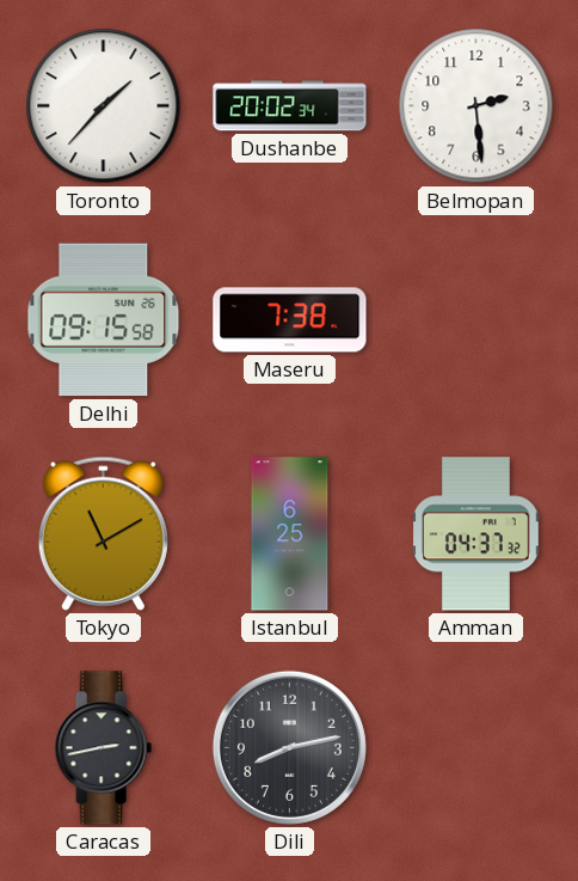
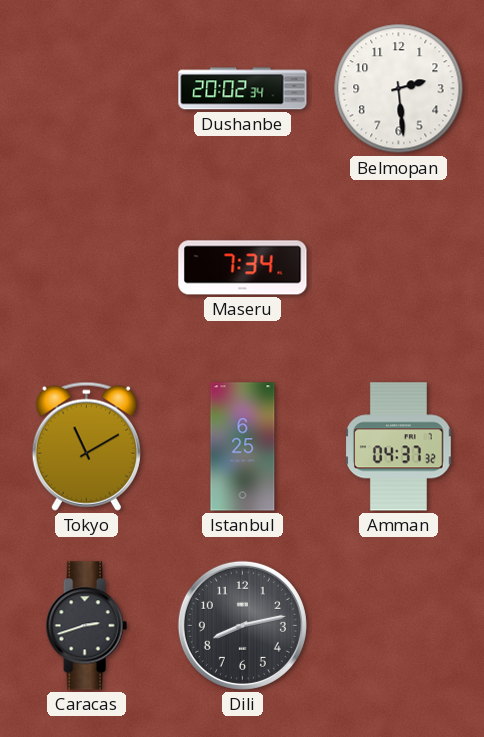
Toronto: 1:37 -> none
Delhi: 09:15 -> none
Maseru: 7:38 -> 7:34
Caracas: 2:43 -> 2:42
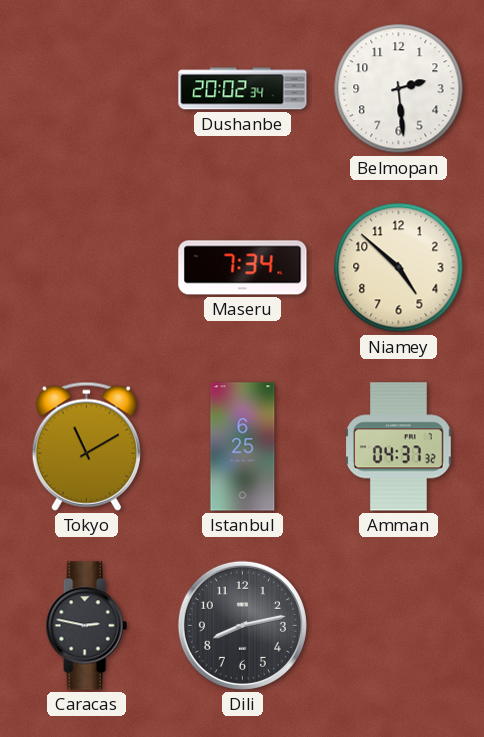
Niamey: none -> 4:52
Caracas: 2:42 -> 2:47
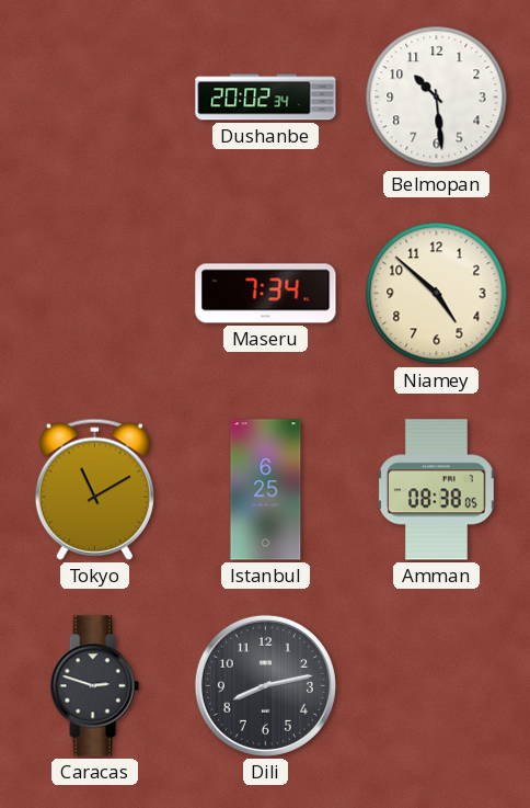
Belmopan: 2:29 -> 10:29
Amman: 04:37 -> 08:38
Caracas: 2:47 -> 2:48
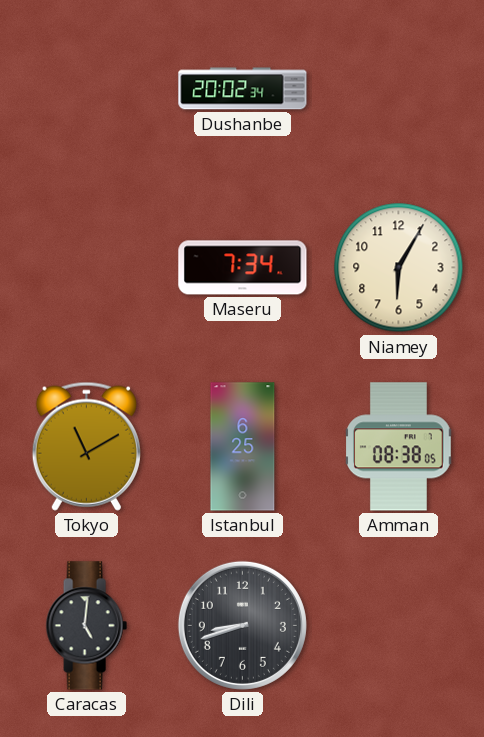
Belmopan: 10:29 -> none
Niamey: 4:52 -> 6:05
Caracas: 2:48 -> 5:01
Dili: 8:13 -> 8:42
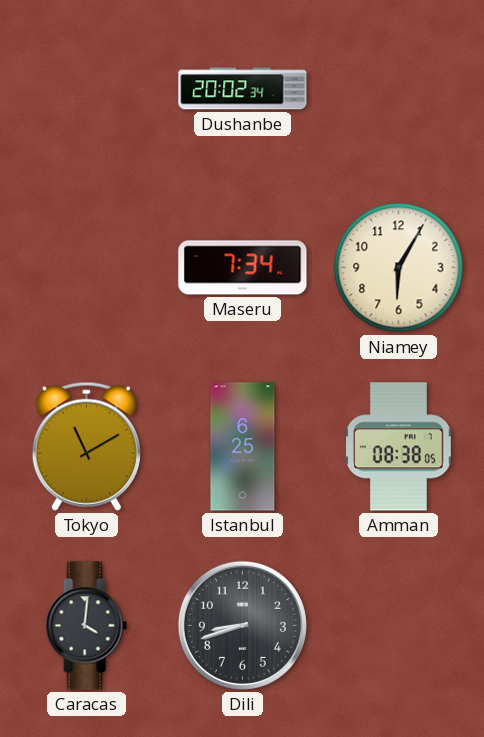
Caracas: 5:01 -> 4:01
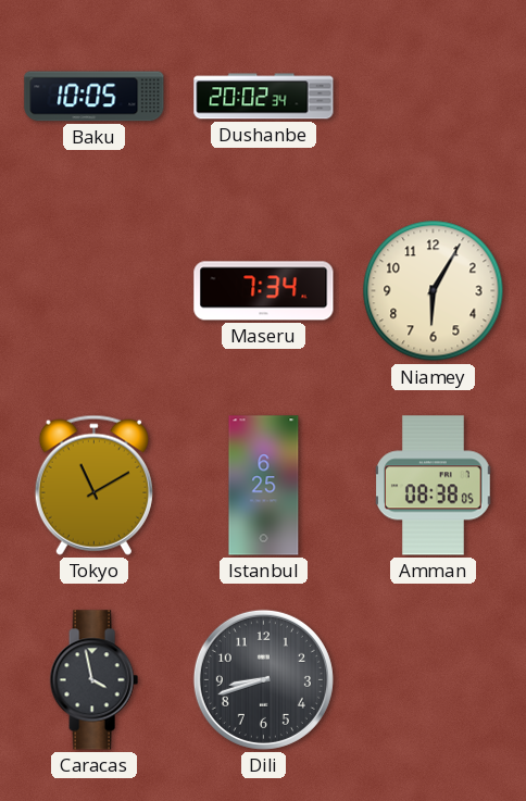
Baku: none -> 10:05
Caracas: 4:01 -> 3:58
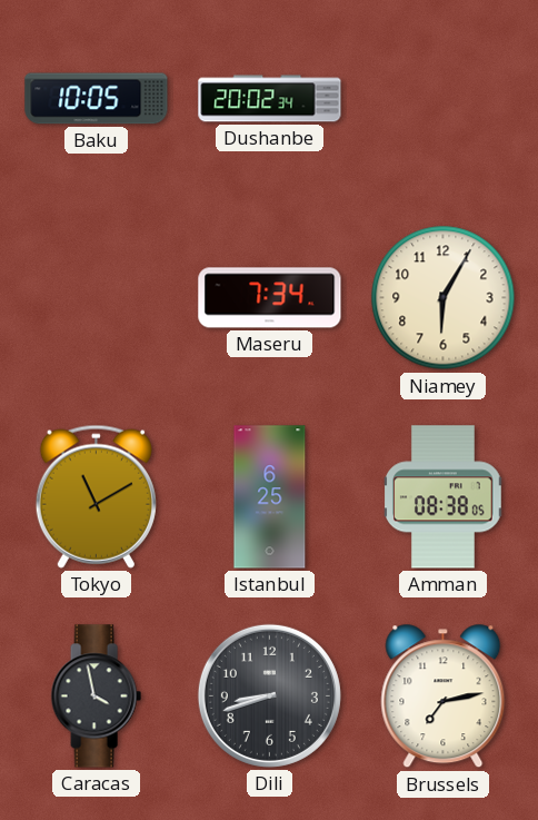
Brussels: none -> 7:13
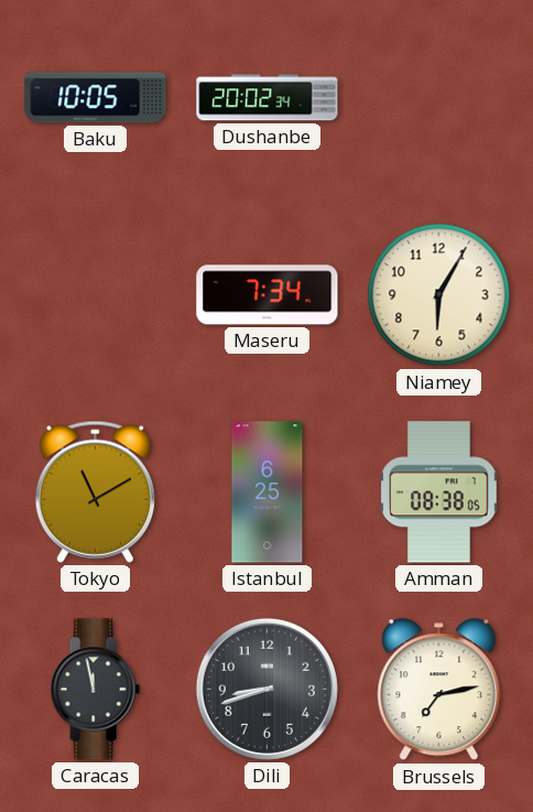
Caracas: 3:58 -> 11:58
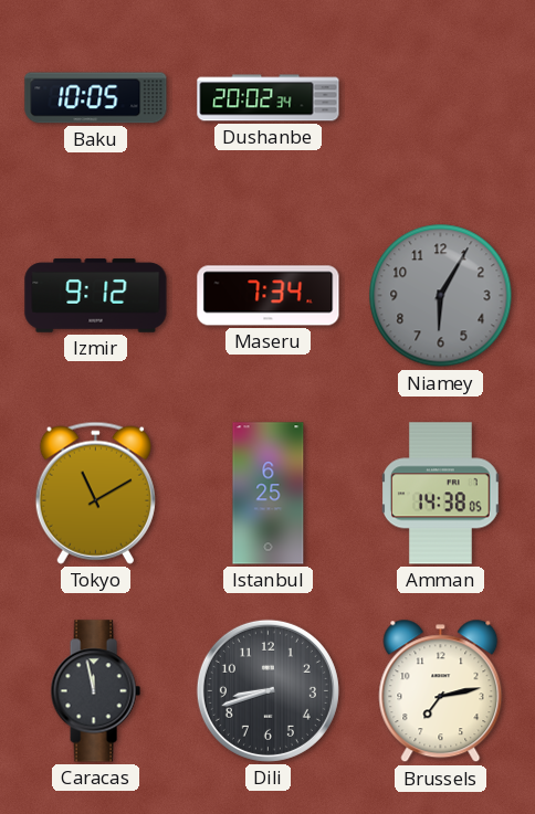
Izmir: none -> 9:12
Niamey dial: cream -> grey
Amman: 08:38 -> 14:38
